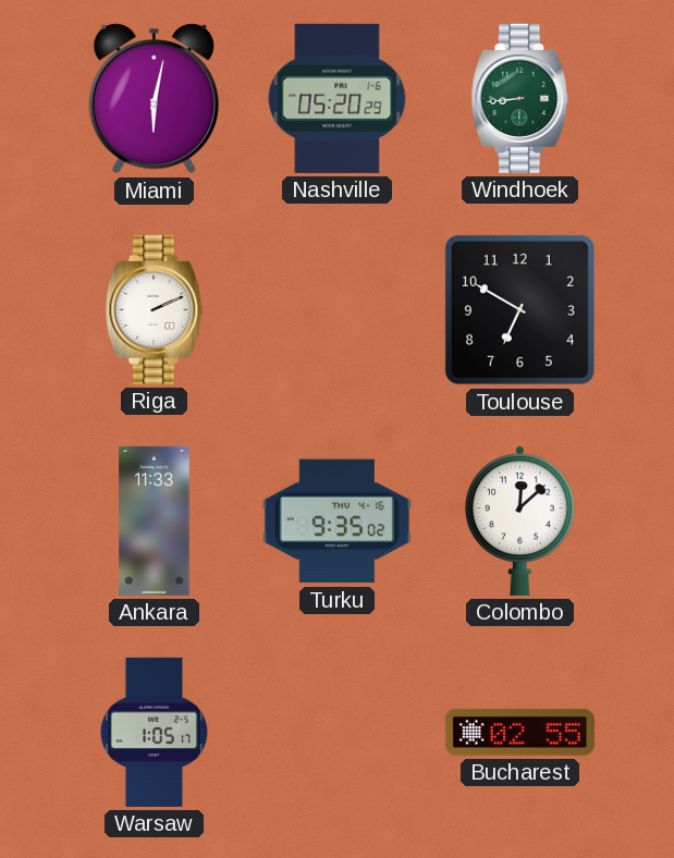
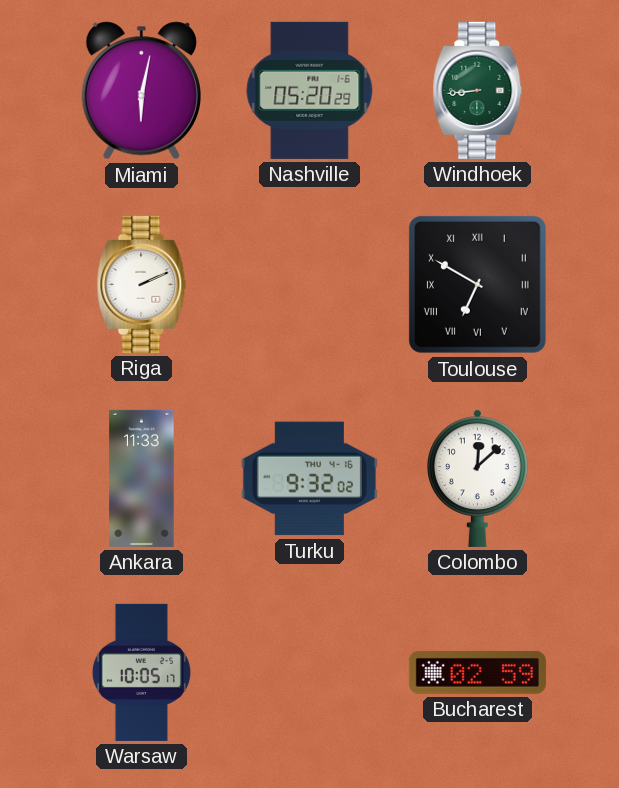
Toulouse numerals: Arabic -> Roman
Turku: 9:35 -> 9:32
Warsaw: 1:05 -> 10:05
Bucharest: 02:55 -> 02:59
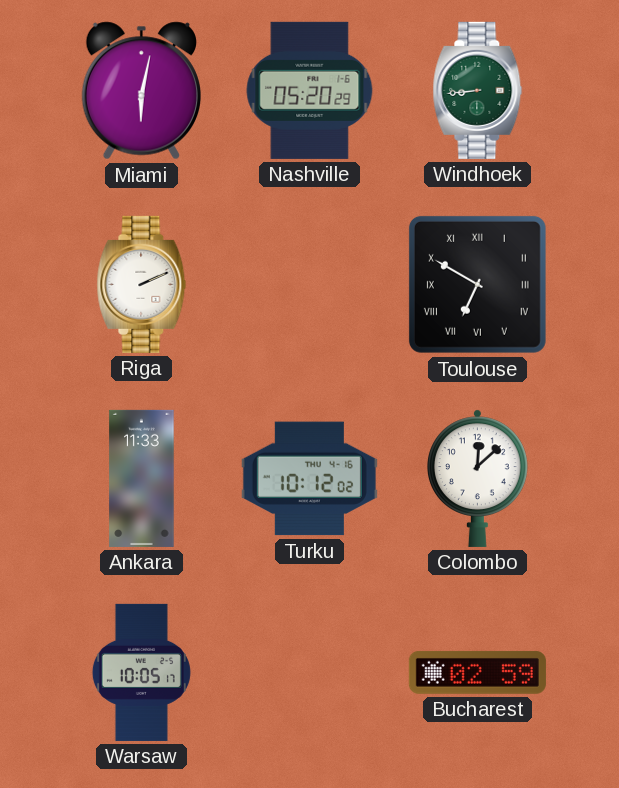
Turku: 9:32 -> 10:12
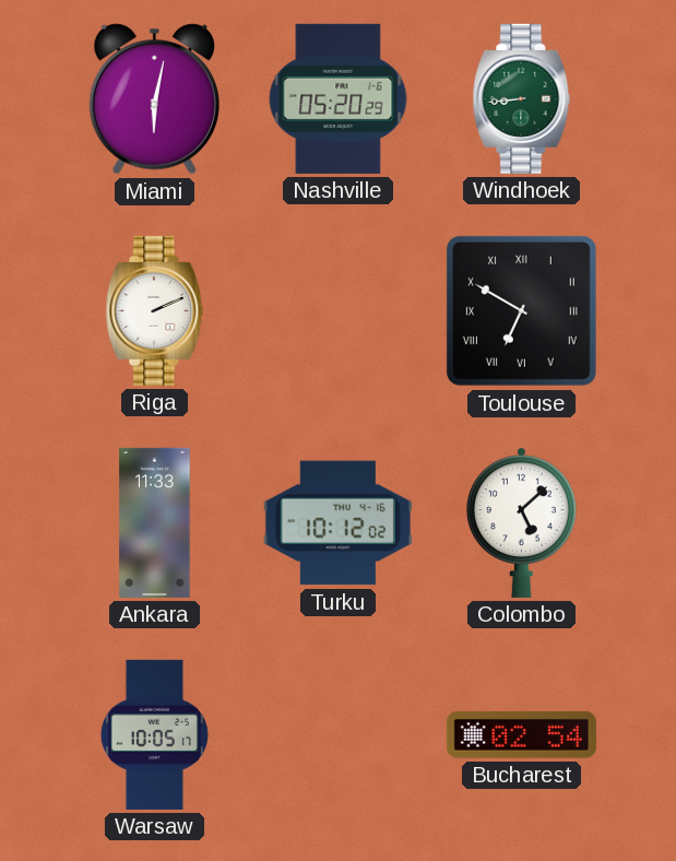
Colombo: 12:08 -> 5:08
Bucharest: 02:59 -> 02:54
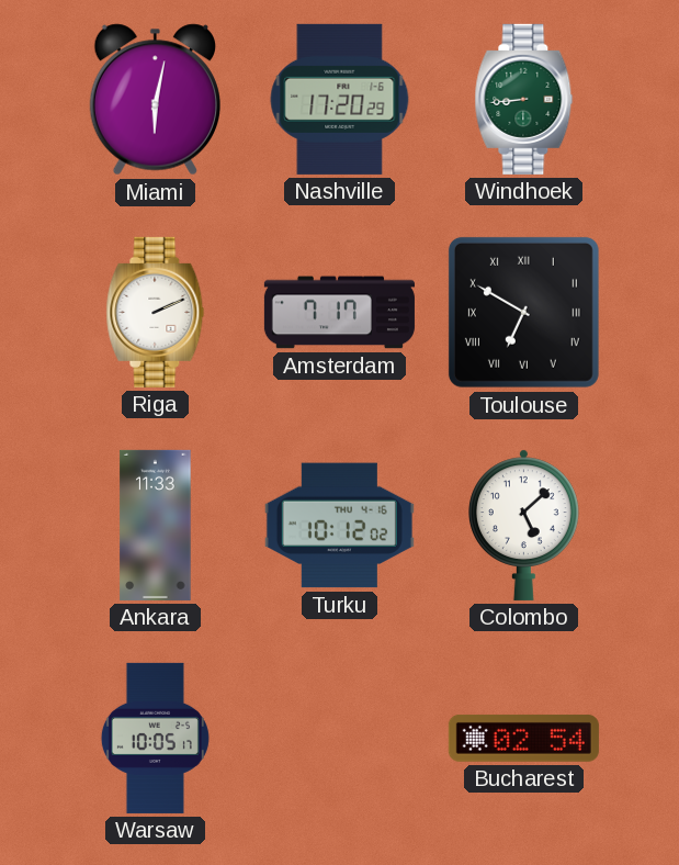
Nashville: 05:20 -> 17:20
Amsterdam: none -> 7:17
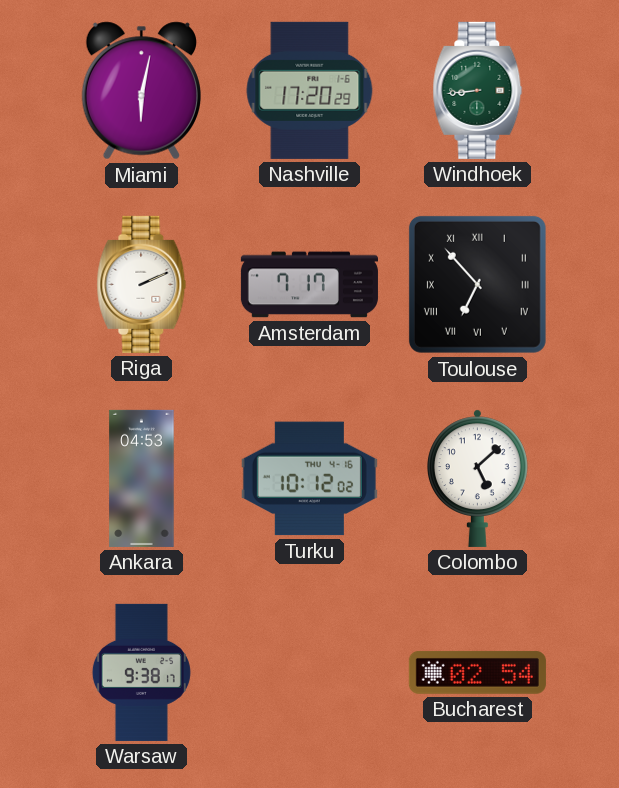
Toulouse: 6:50 -> 6:53
Ankara: 11:33 -> 04:53
Warsaw: 10:05 -> 9:38
